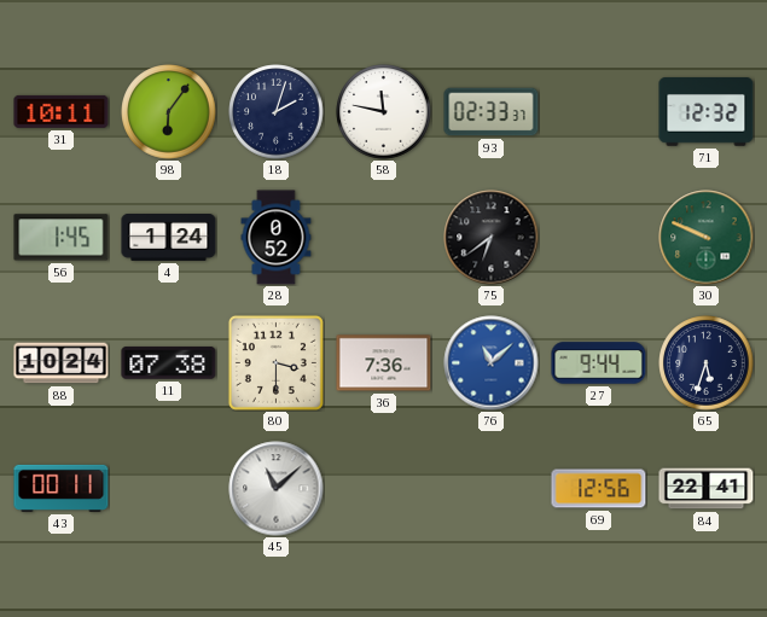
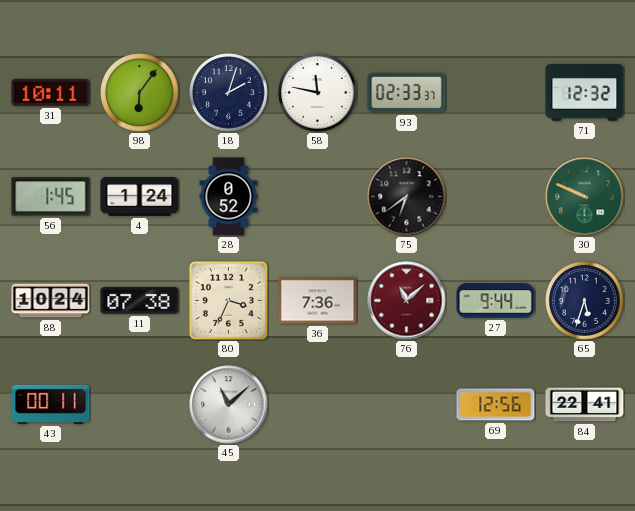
80: 3:30 -> 3:34
76 dial: blue -> burgundy
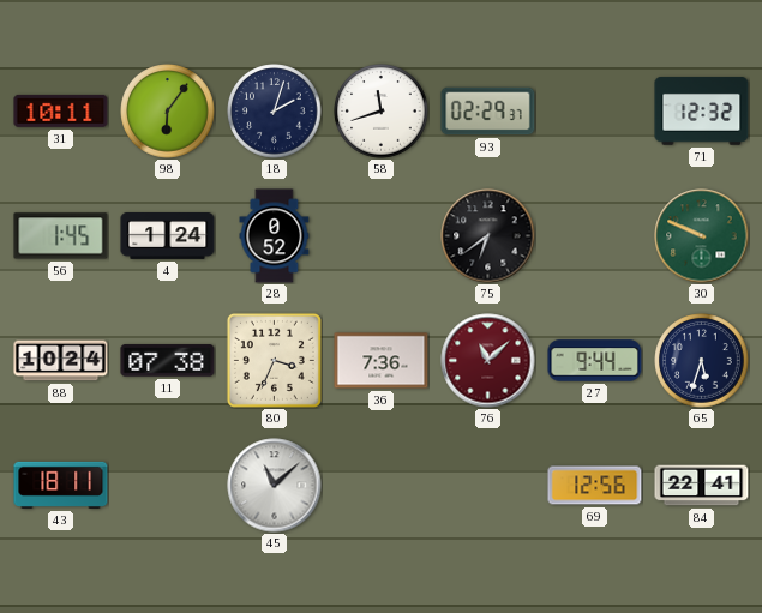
58: 11:47 -> 11:42
93: 02:33 -> 02:29
43: 00:11 -> 18:11
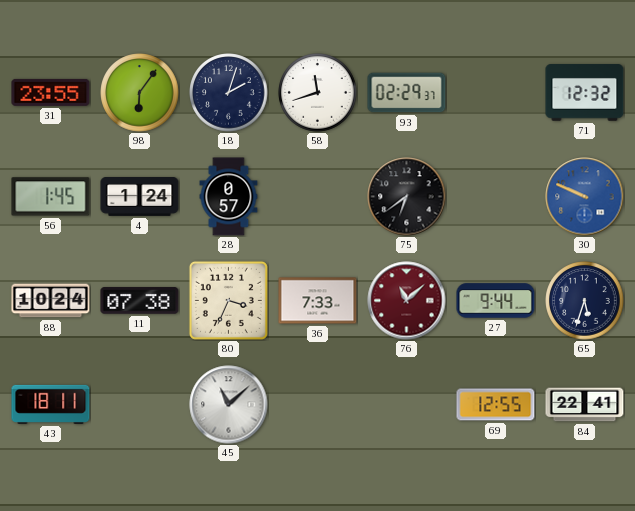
31: 10:11 -> 23:55
28: 0:52 -> 0:57
30 dial: green -> blue
36: 7:36 -> 7:33
69: 12:56 -> 12:55
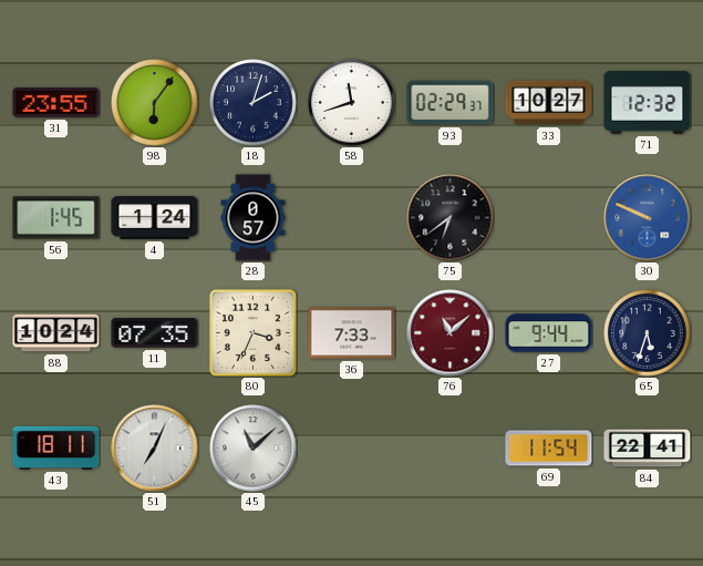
33: none -> 10:27
11: 07:38 -> 07:35
51: none -> 7:04
69: 12:55 -> 11:54
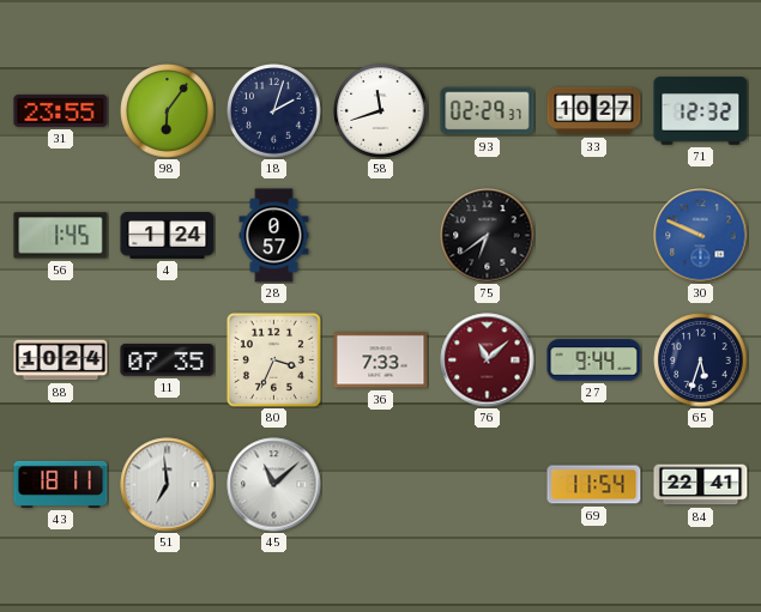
51: 7:04 -> 6:59
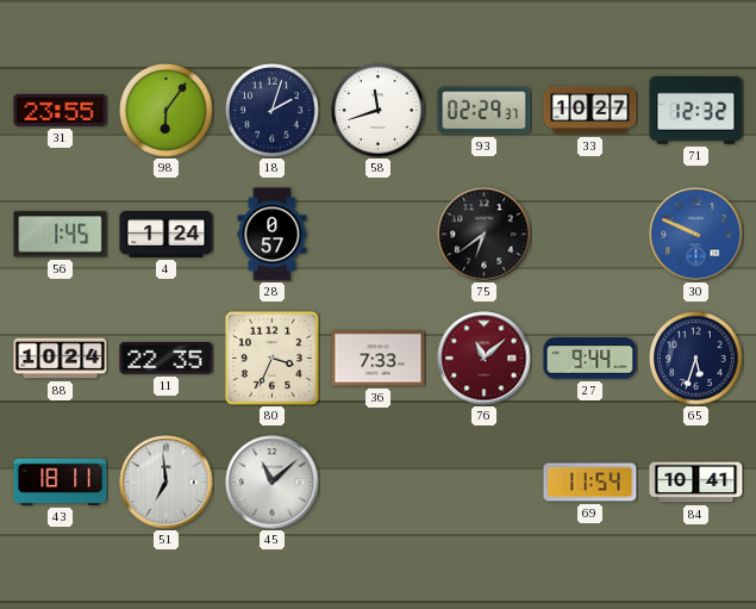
11: 07:35 -> 22:35
84: 22:41 -> 10:41
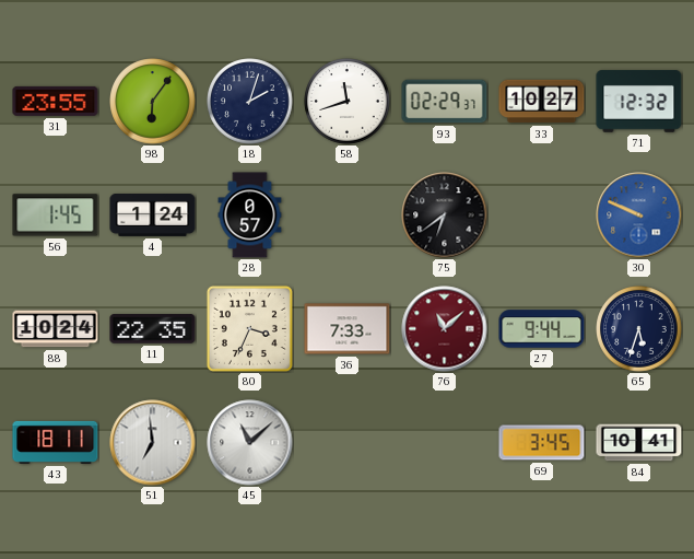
69: 11:54 -> 3:45
